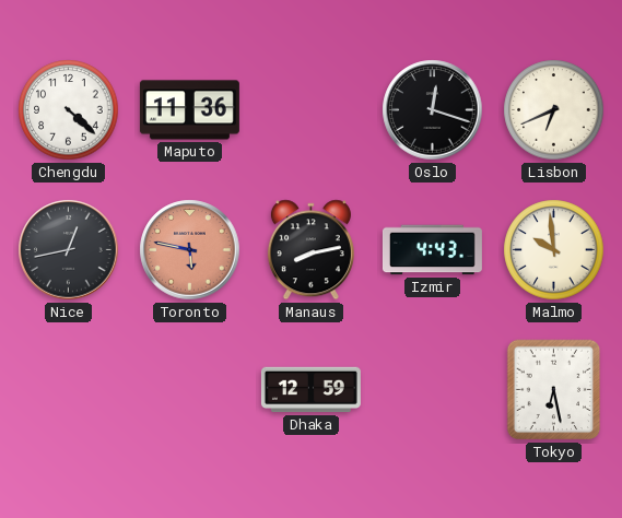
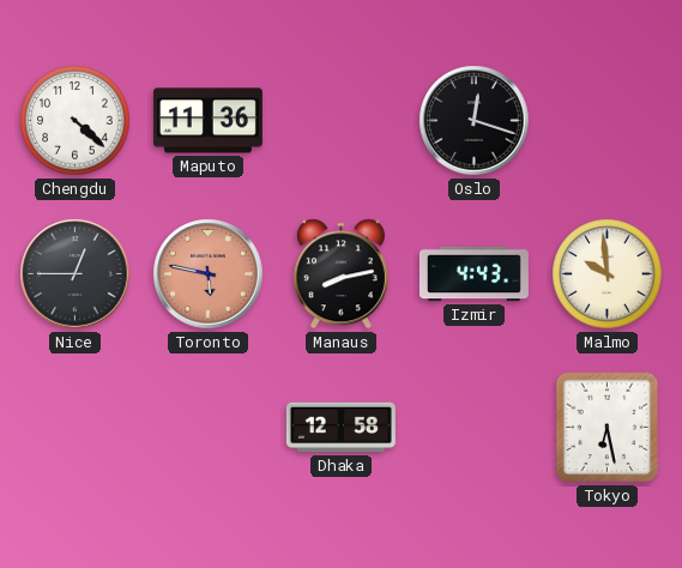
Lisbon: 6:41 -> none
Nice: 12:43 -> 12:45
Dhaka: 12:59 -> 12:58
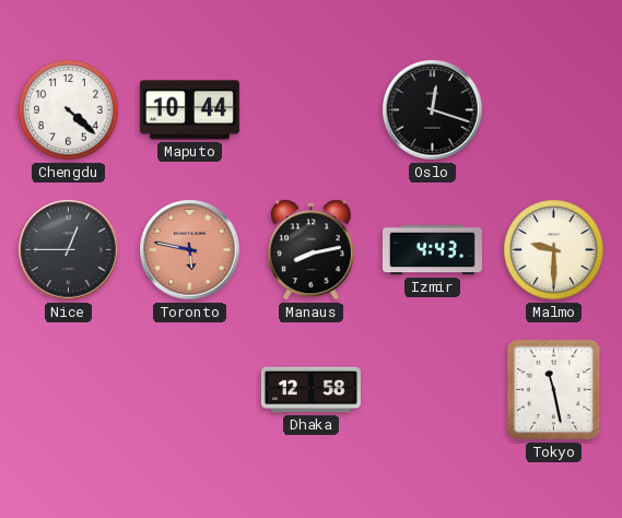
Maputo: 11:36 -> 10:44
Malmo: 9:59 -> 9:30
Tokyo: 6:28 -> 11:28
